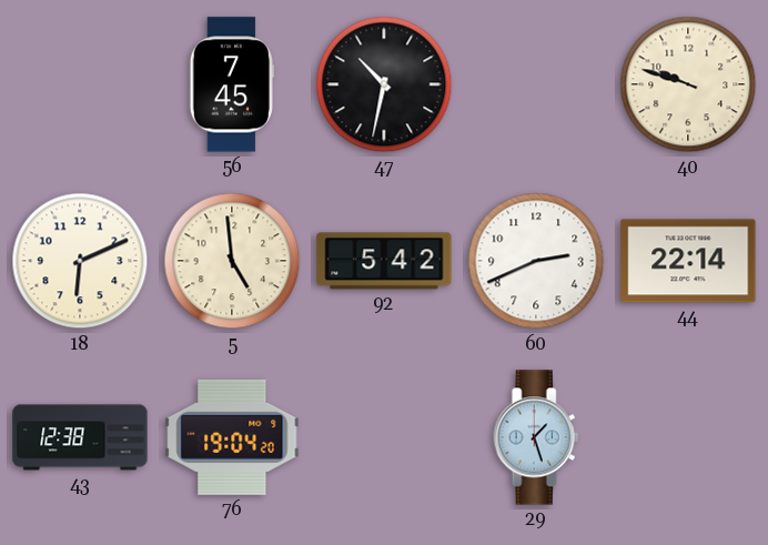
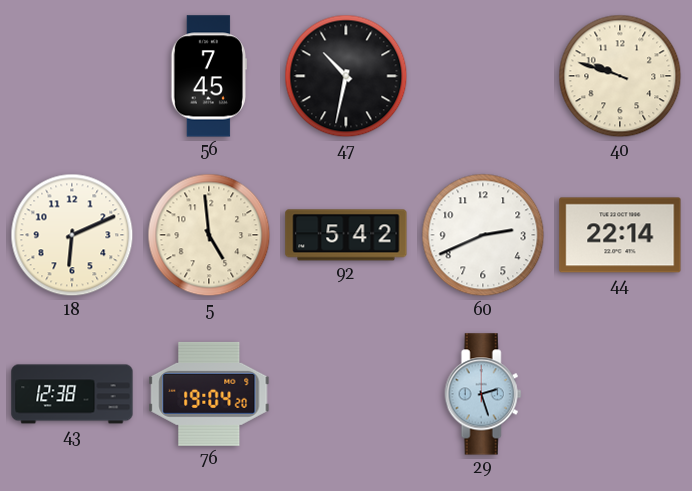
29: 1:27 -> 2:27
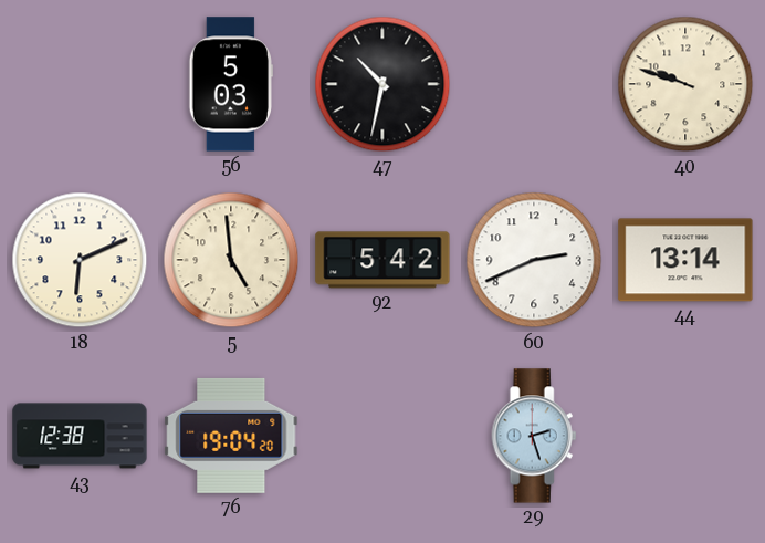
56: 7:45 -> 5:03
44: 22:14 -> 13:14
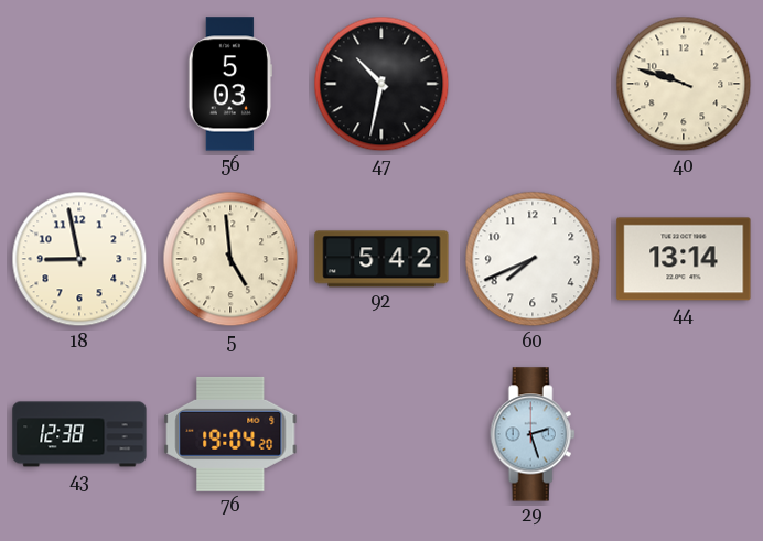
18: 6:11 -> 8:58
60: 2:41 -> 7:41
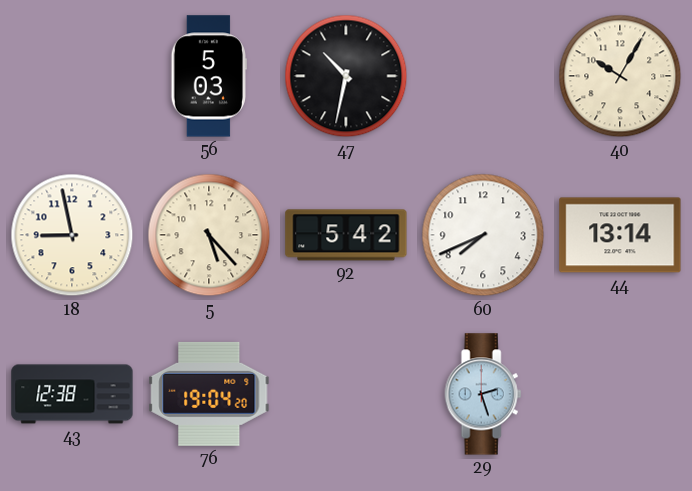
40: 9:48 -> 10:05
5: 4:59 -> 5:23
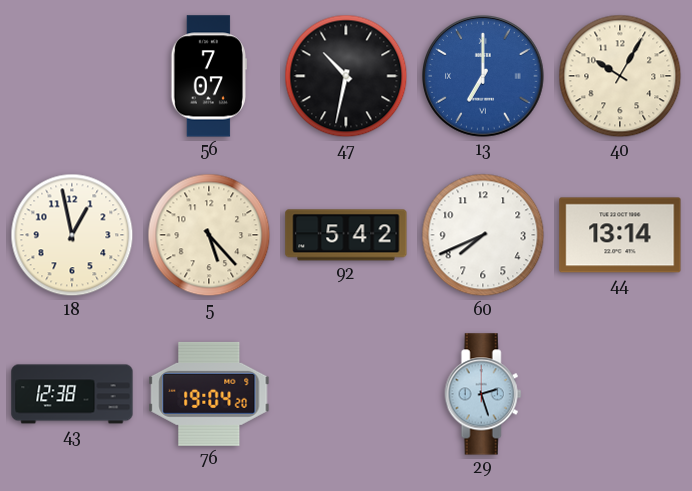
56: 5:03 -> 7:07
13: none -> 7:00
18: 8:58 -> 12:58
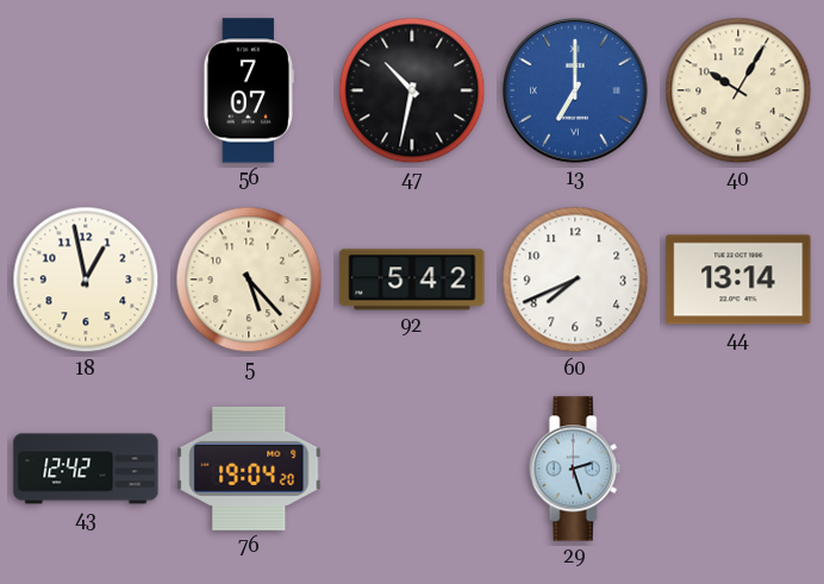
43: 12:38 -> 12:42
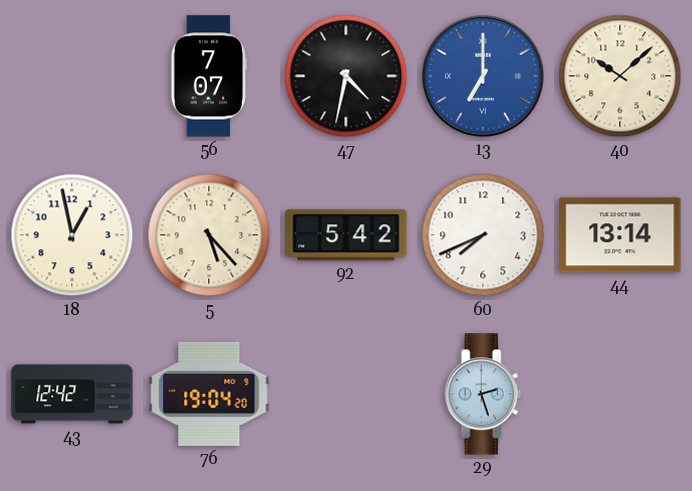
47: 10:32 -> 4:32
40: 10:05 -> 10:08
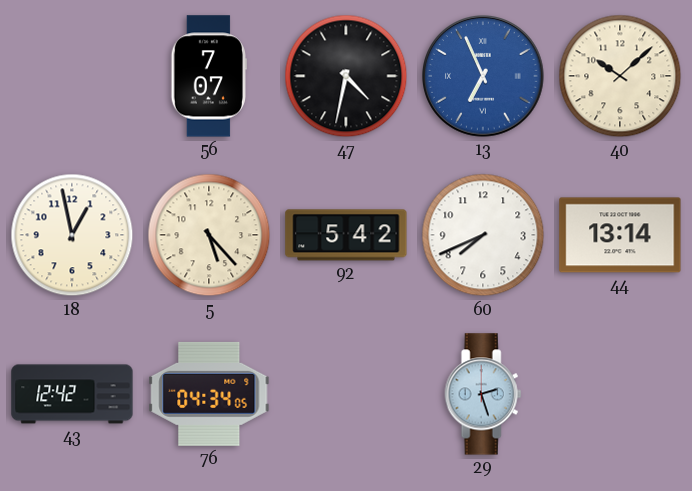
13: 7:00 -> 6:56
76: 19:04 -> 04:34
